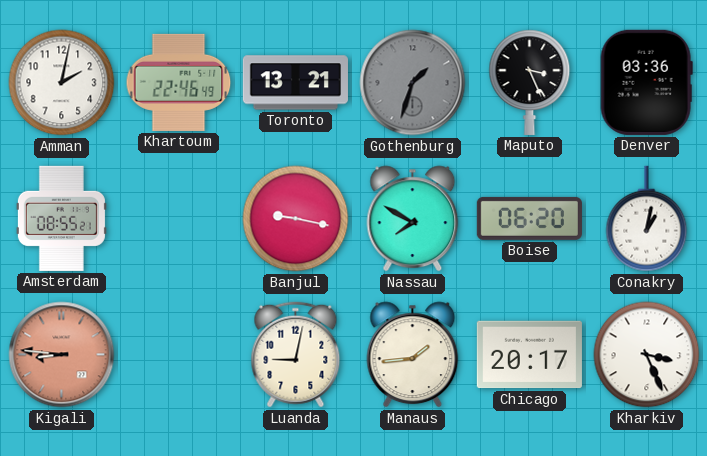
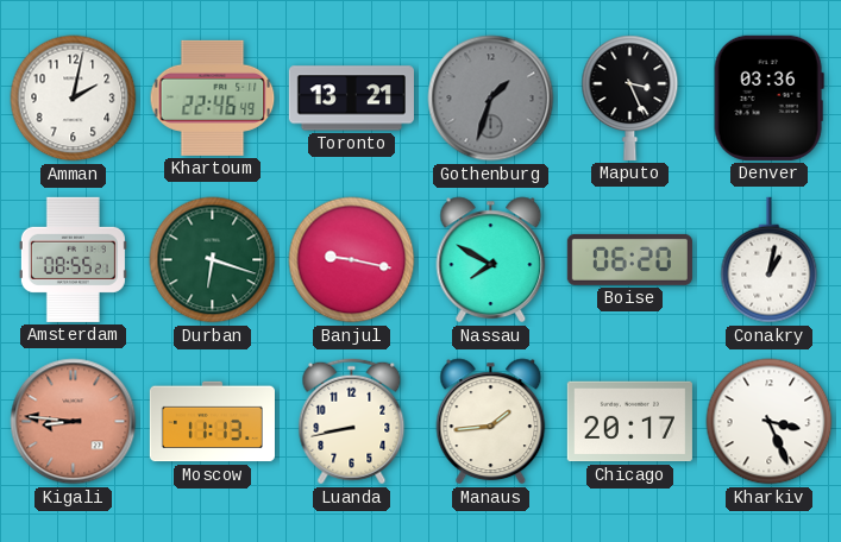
Durban: none -> 6:18
Moscow: none -> 11:13
Luanda: 9:02 -> 8:43
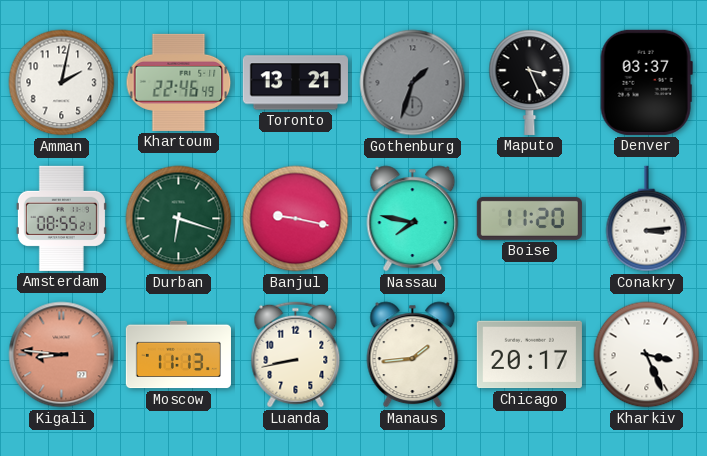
Denver: 03:36 -> 03:37
Nassau: 7:50 -> 7:47
Boise: 06:20 -> 11:20
Conakry: 1:02 -> 3:14
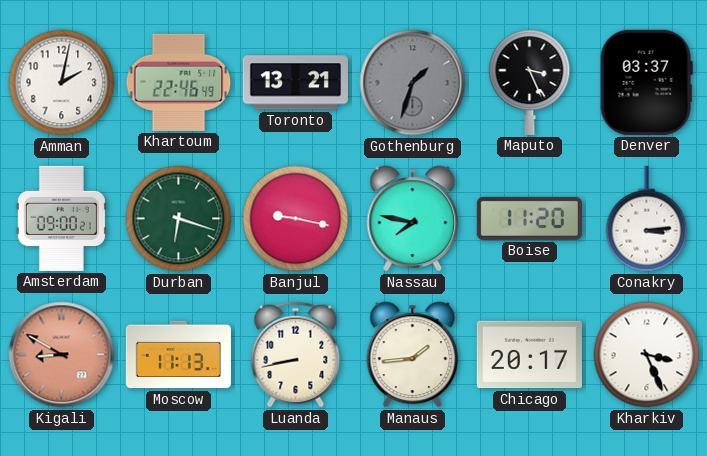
Amsterdam: 08:55 -> 09:00
Kigali: 8:46 -> 8:50
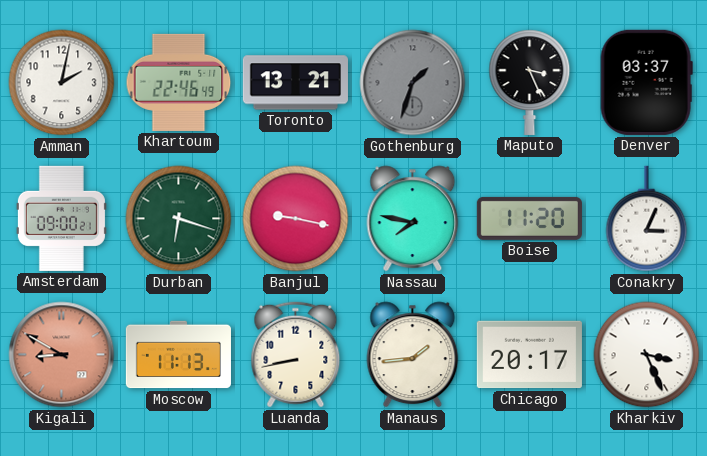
Conakry: 3:14 -> 3:04
